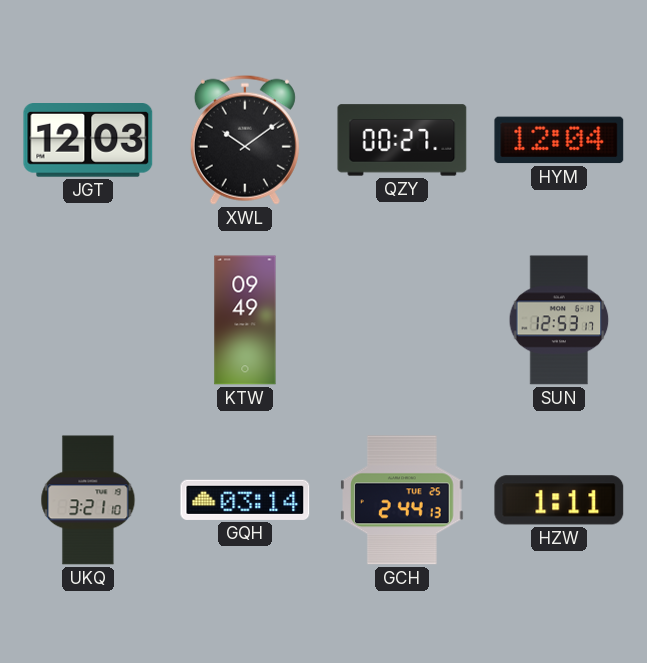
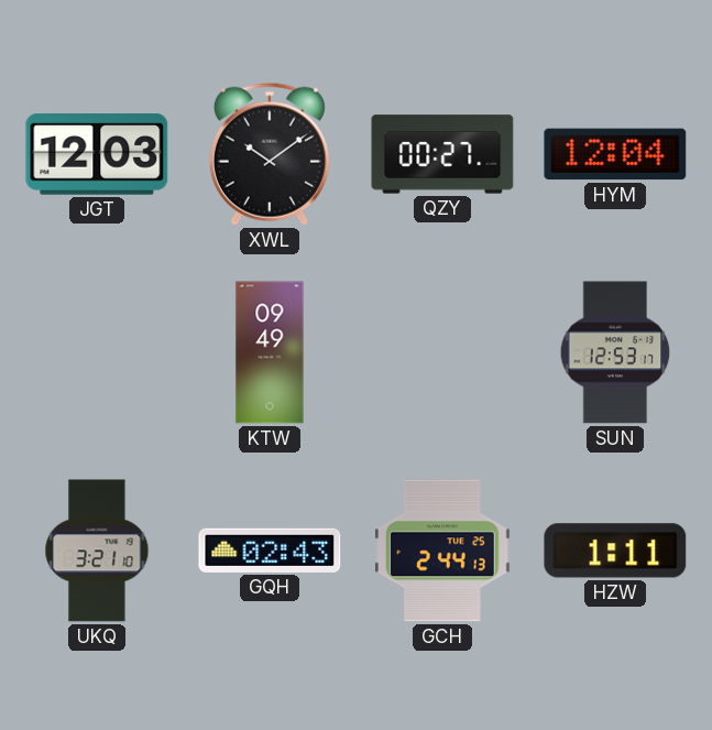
GQH: 03:14 -> 02:43
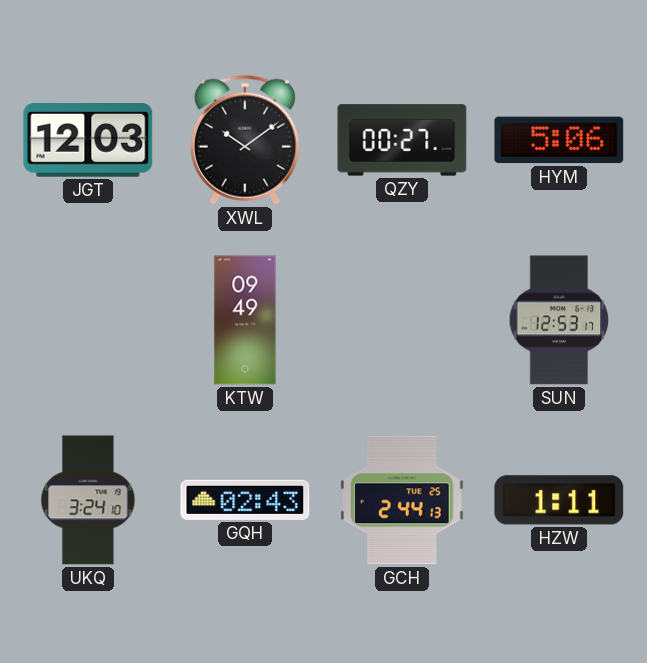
HYM: 12:04 -> 5:06
UKQ: 3:21 -> 3:24
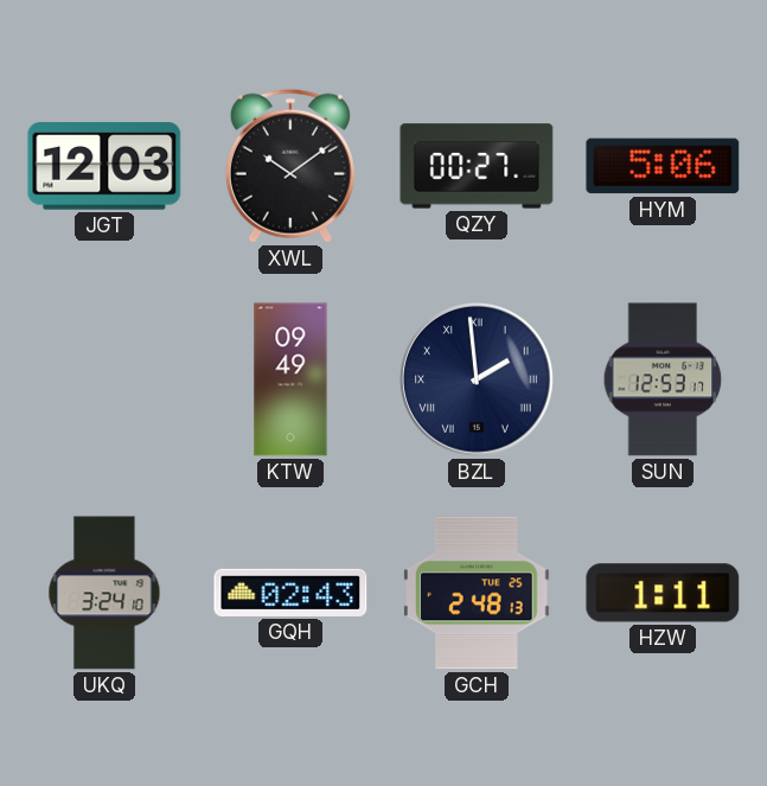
BZL: none -> 1:59
GCH: 2:44 -> 2:48
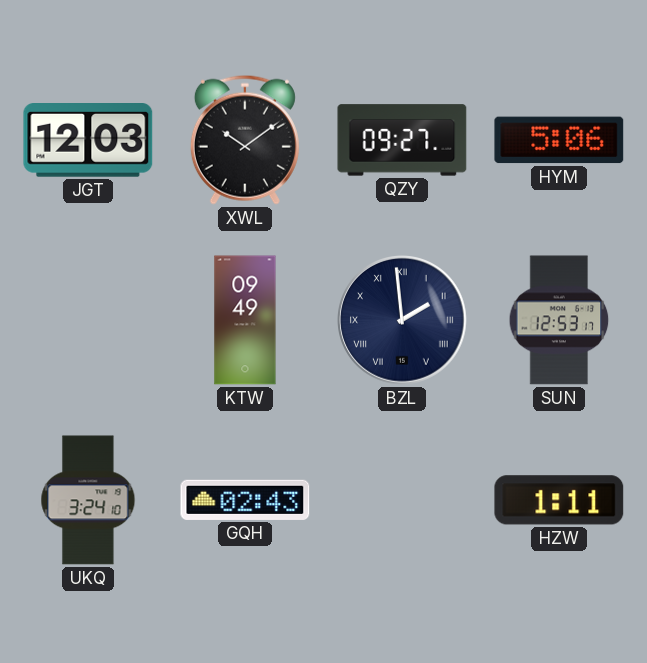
QZY: 00:27 -> 09:27
GCH: 2:48 -> none
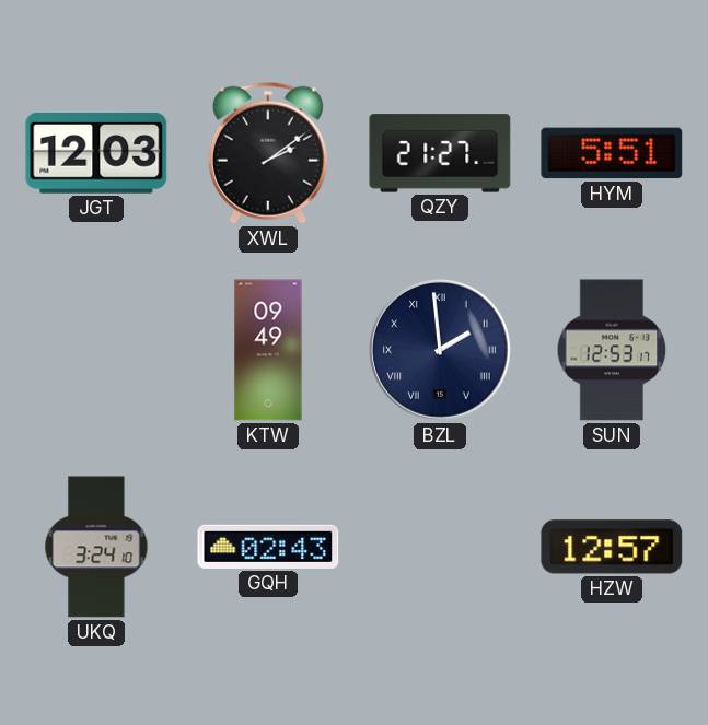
XWL: 10:09 -> 2:09
QZY: 09:27 -> 21:27
HYM: 5:06 -> 5:51
HZW: 1:11 -> 12:57
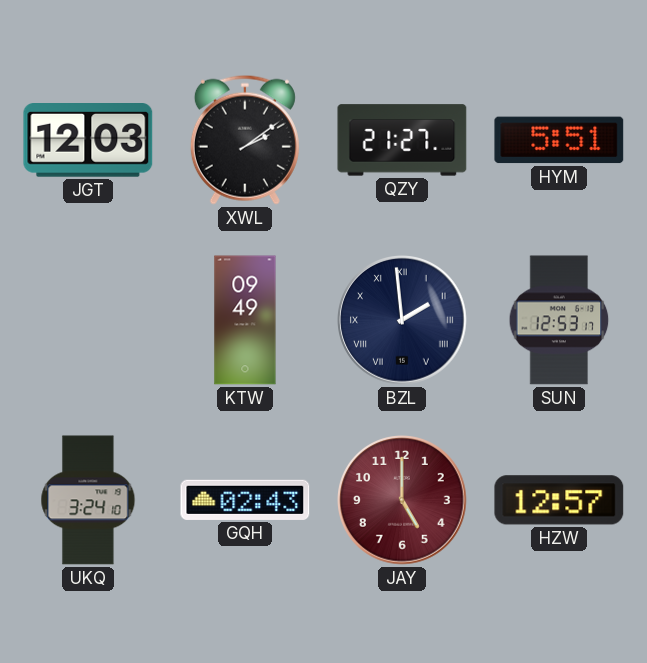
JAY: none -> 5:00
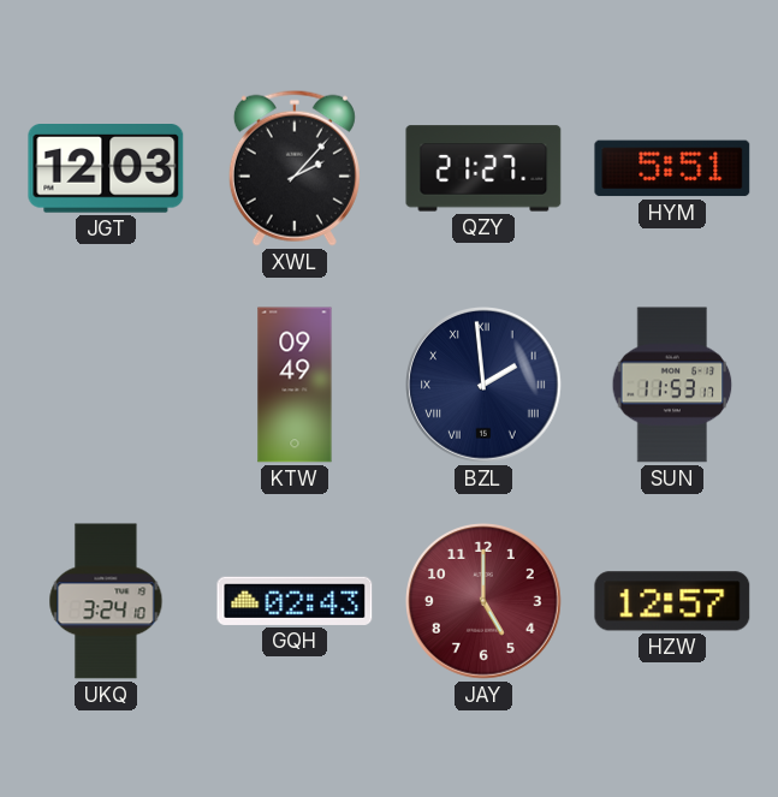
XWL: 2:09 -> 2:07
SUN: 12:53 -> 11:53
